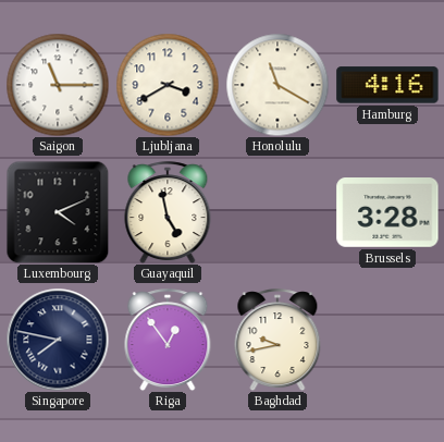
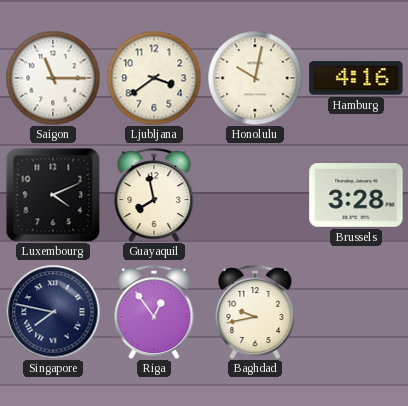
Ljubljana: 3:40 -> 3:39
Honolulu: 11:20 -> 10:02
Guayaquil: 4:58 -> 7:58
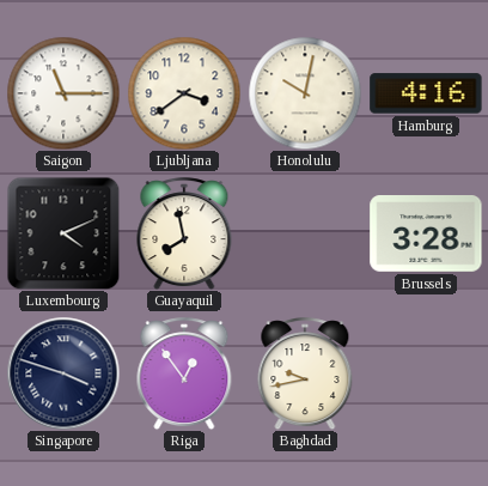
Singapore: 7:47 -> 3:48
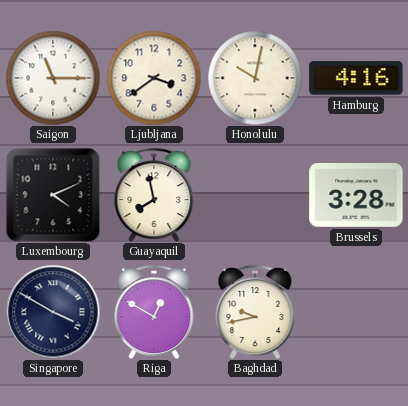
Singapore: 3:48 -> 3:50
Riga: 12:54 -> 12:50
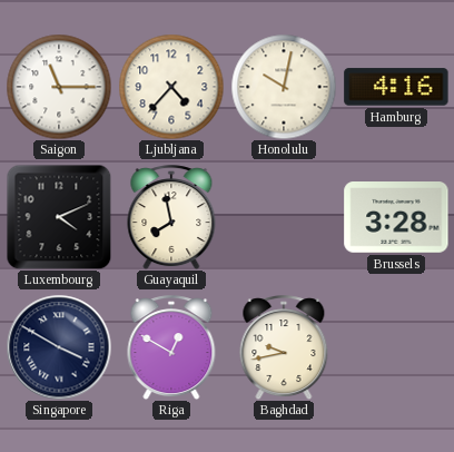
Ljubljana: 3:39 -> 4:37
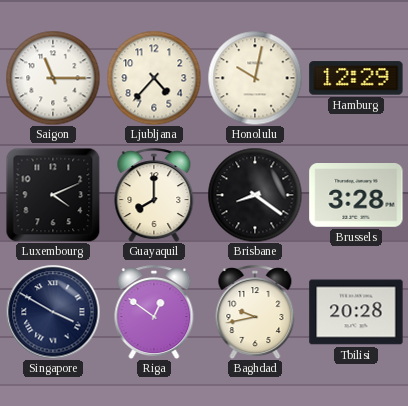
Hamburg: 4:16 -> 12:29
Guayaquil: 7:58 -> 8:00
Brisbane: none -> 8:21
Riga: 12:50 -> 12:51
Tbilisi: none -> 20:28
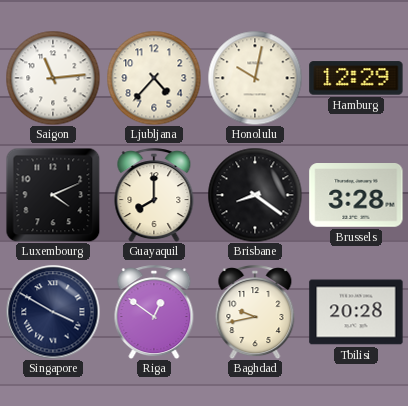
Saigon: 11:15 -> 11:14
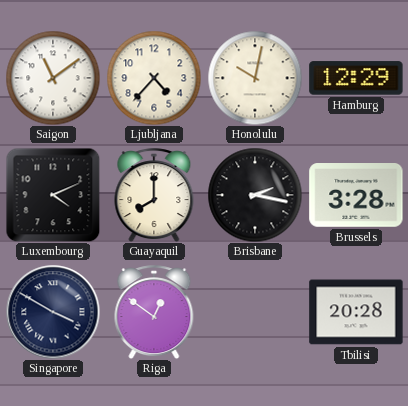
Saigon: 11:14 -> 11:09
Brisbane: 8:21 -> 2:17
Baghdad: 9:43 -> none
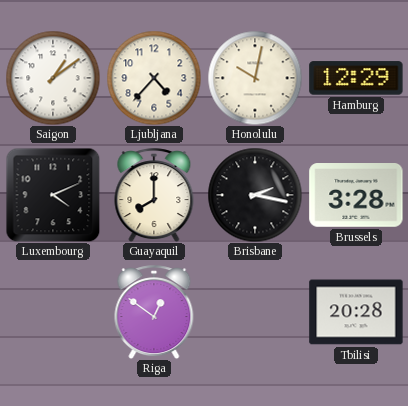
Saigon: 11:09 -> 1:09
Singapore: 3:50 -> none
